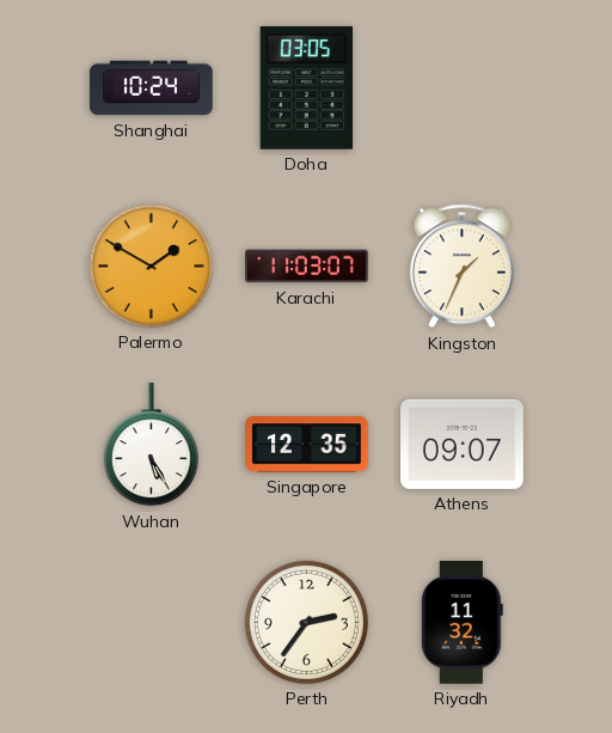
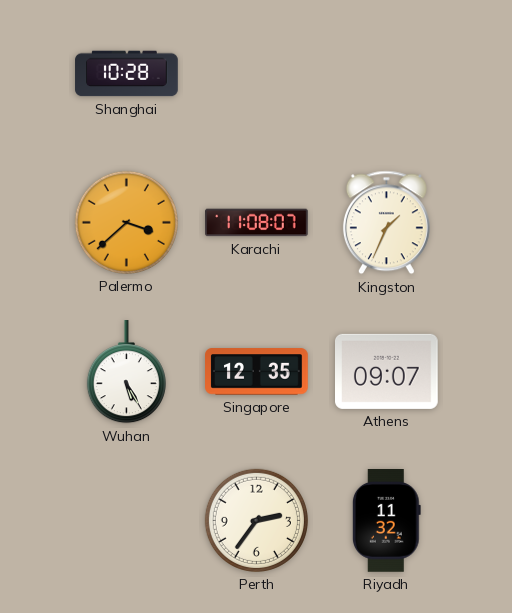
Shanghai: 10:24 -> 10:28
Doha: 03:05 -> none
Palermo: 1:50 -> 3:38
Karachi: 11:03 -> 11:08
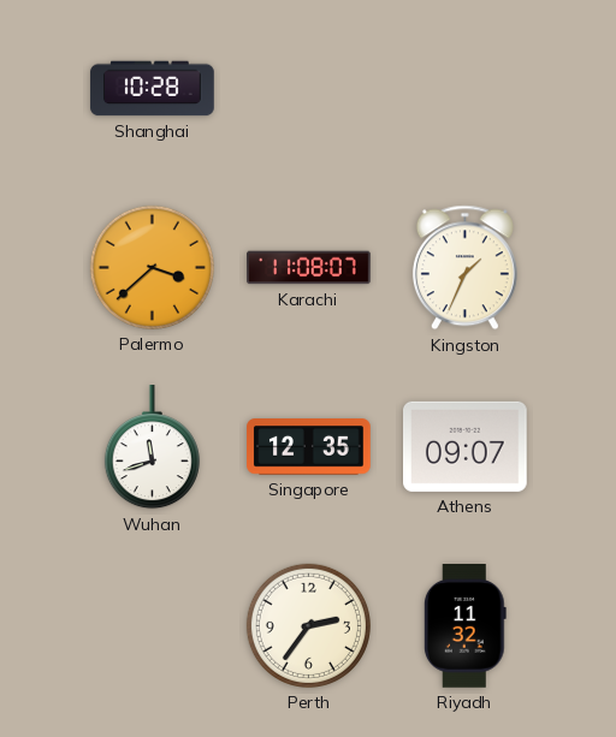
Wuhan: 5:25 -> 11:42
